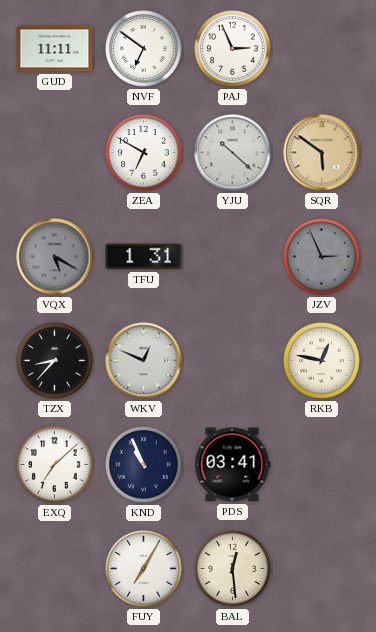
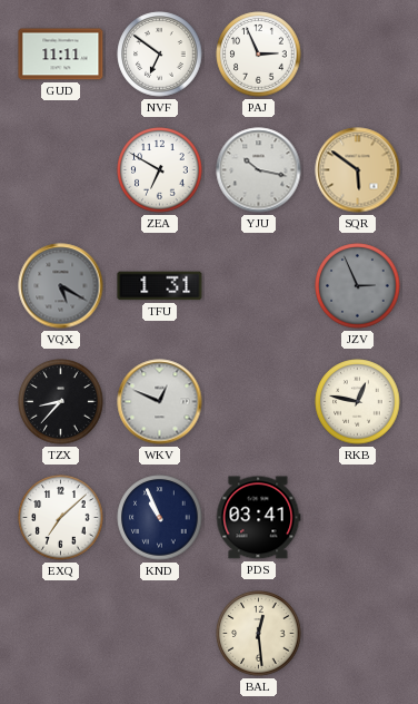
YJU: 10:22 -> 10:17
FUY: 7:05 -> none
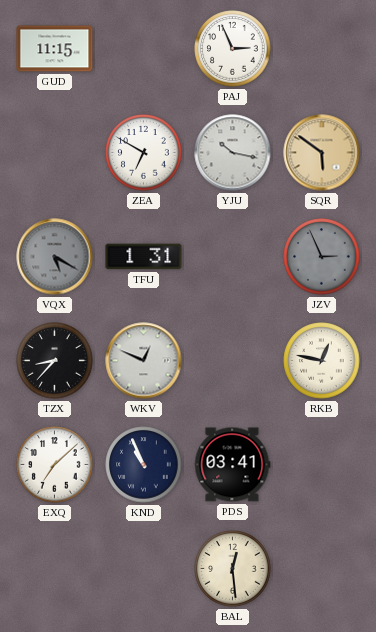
GUD: 11:11 -> 11:15
NVF: 6:51 -> none
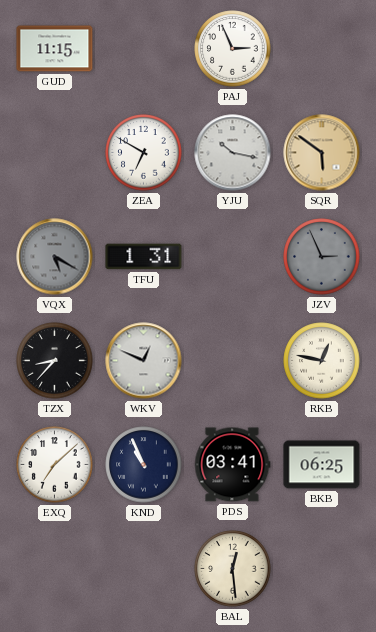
BKB: none -> 06:25
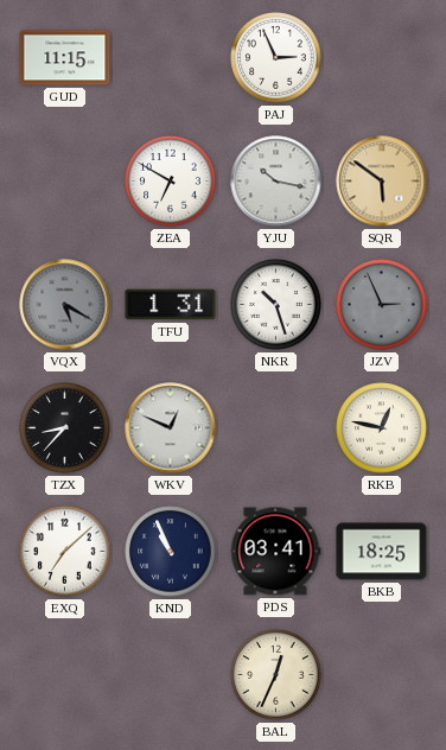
NKR: none -> 10:27
BKB: 06:25 -> 18:25
BAL: 12:29 -> 12:34
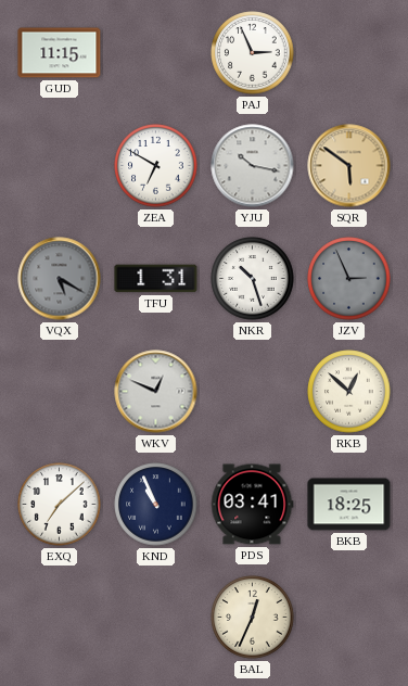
TZX: 8:37 -> none
RKB: 12:47 -> 12:52
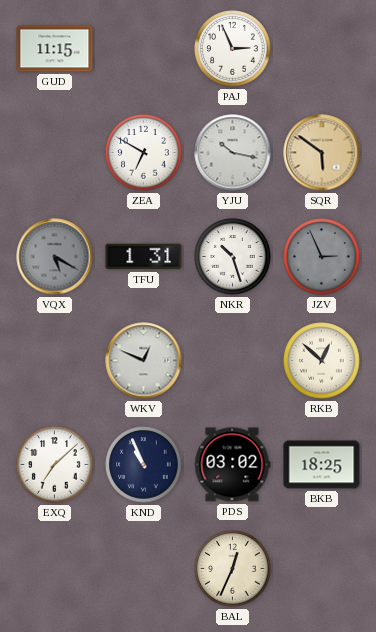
PDS: 03:41 -> 03:02
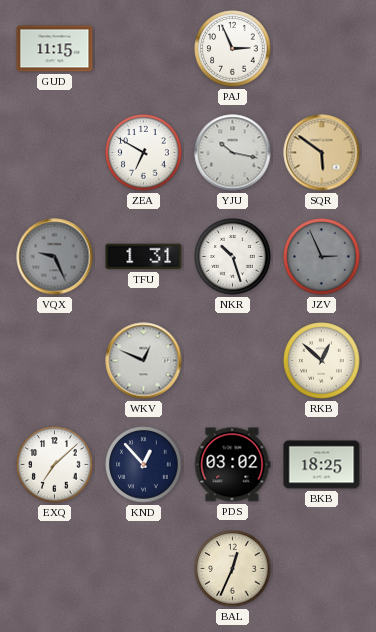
VQX: 5:20 -> 9:26
KND: 10:56 -> 12:53
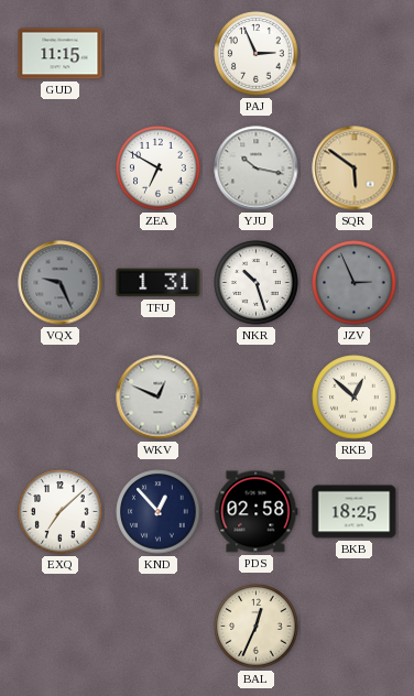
PDS: 03:02 -> 02:58
